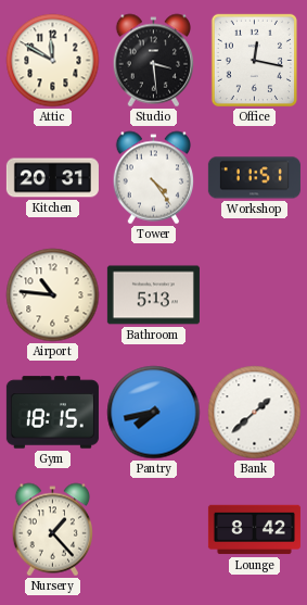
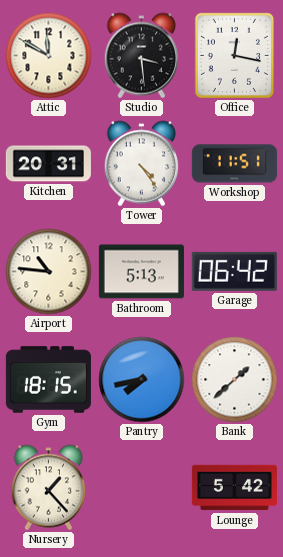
Garage: none -> 06:42
Lounge: 8:42 -> 5:42
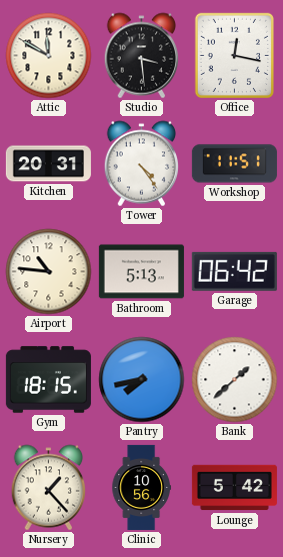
Clinic: none -> 10:56
